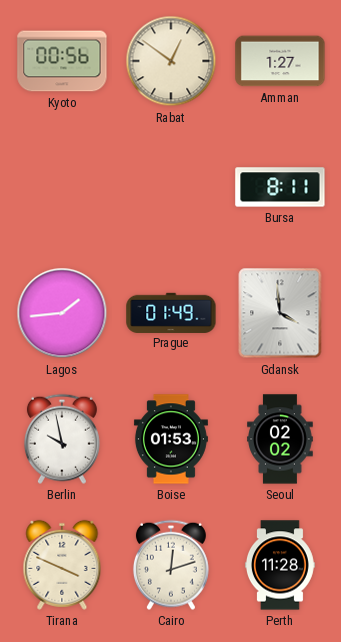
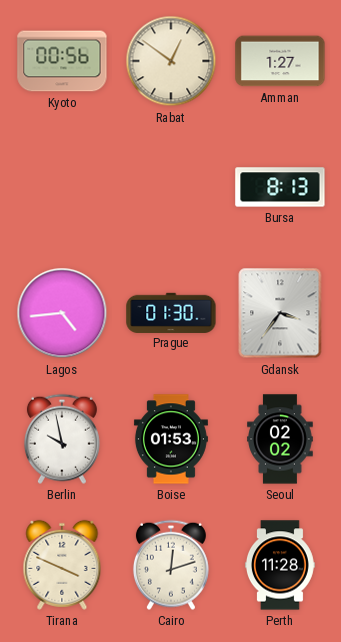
Bursa: 8:11 -> 8:13
Lagos: 1:44 -> 4:44
Prague: 01:49 -> 01:30
Gdansk: 3:59 -> 3:36
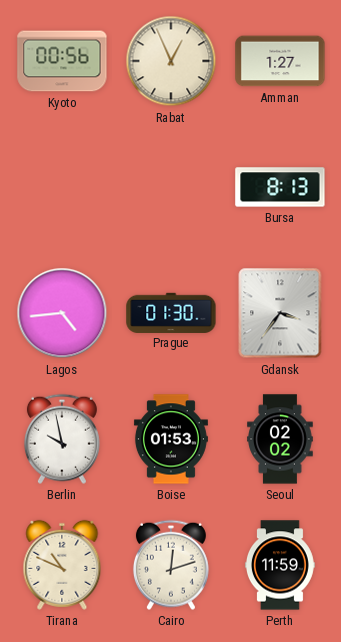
Rabat: 12:51 -> 12:56
Tirana: 3:49 -> 10:49
Perth: 11:28 -> 11:59
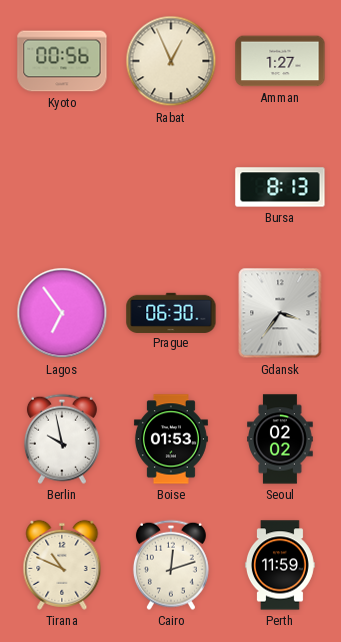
Lagos: 4:44 -> 6:54
Prague: 01:30 -> 06:30
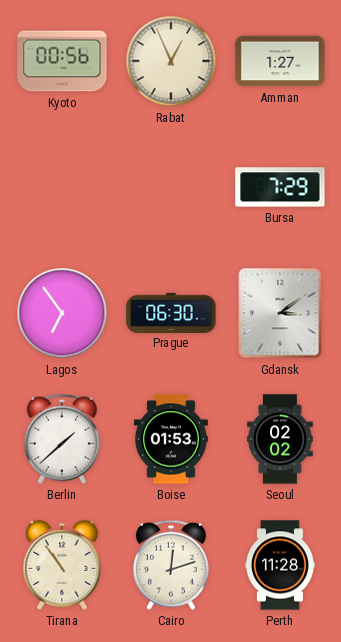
Bursa: 8:13 -> 7:29
Gdansk: 3:36 -> 3:09
Berlin: 9:58 -> 1:38
Tirana: 10:49 -> 10:54
Perth: 11:59 -> 11:28
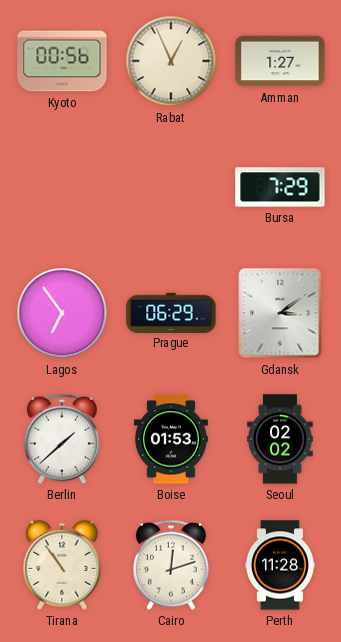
Prague: 06:30 -> 06:29
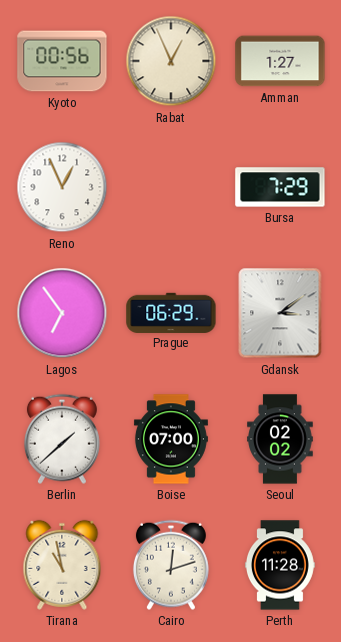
Reno: none -> 12:56
Boise: 01:53 -> 07:00
Tirana: 10:54 -> 10:58
